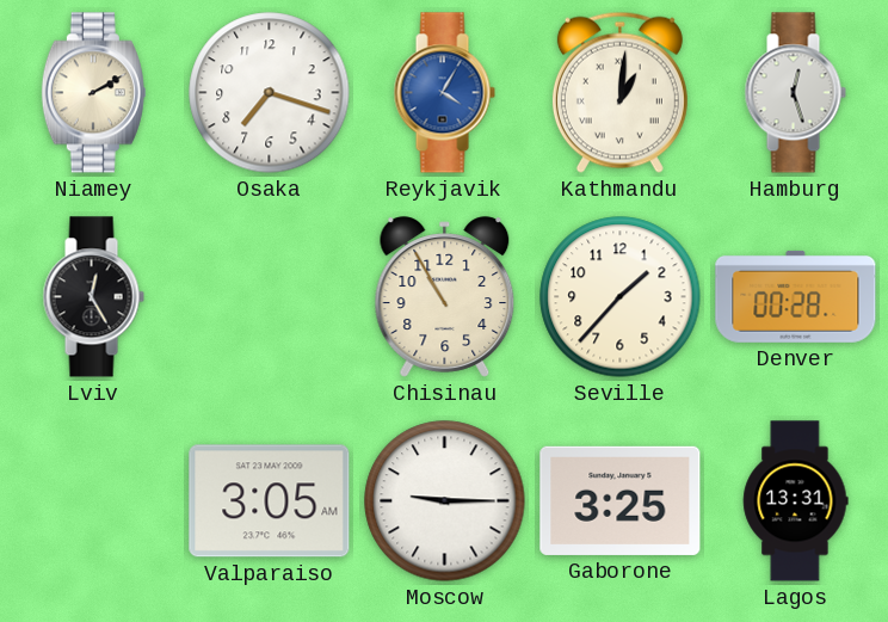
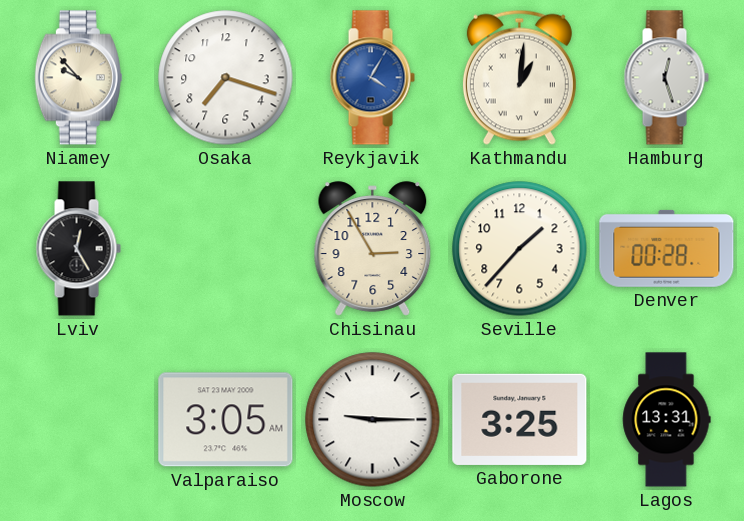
Niamey: 2:10 -> 9:53
Chisinau: 10:55 -> 2:55
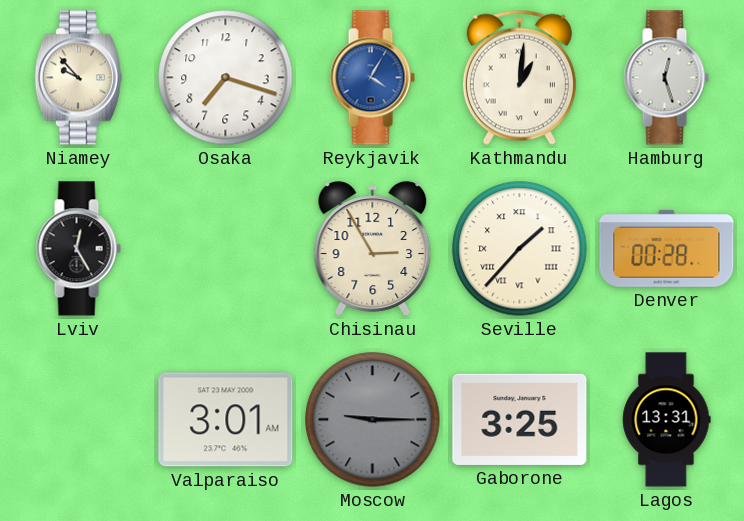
Seville numerals: Arabic -> Roman
Valparaiso: 3:05 -> 3:01
Moscow dial: white -> grey
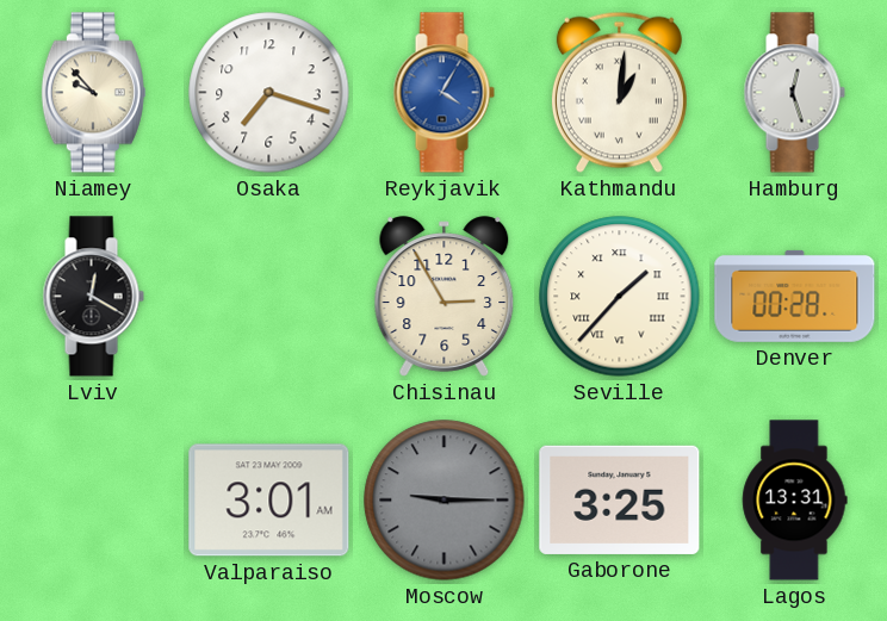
Lviv: 12:25 -> 12:20
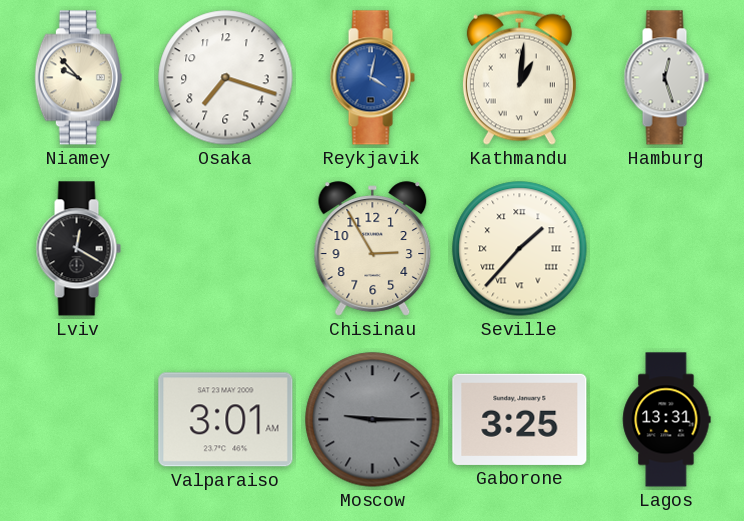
Reykjavik: 4:05 -> 4:02
Denver: 00:28 -> none
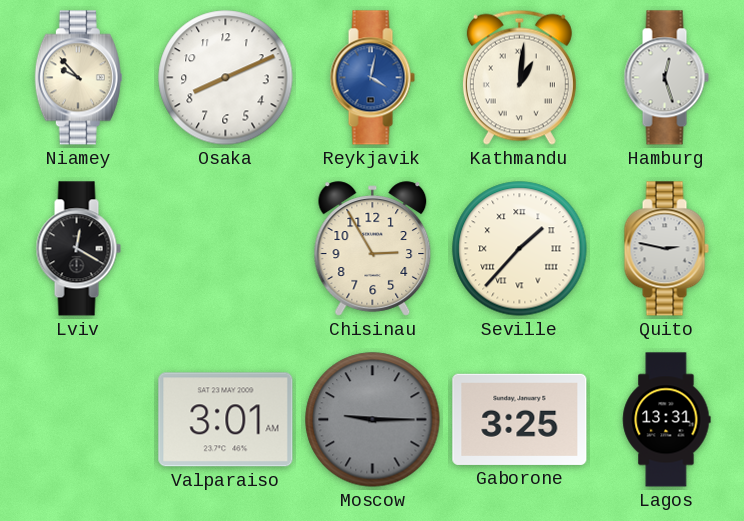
Osaka: 7:18 -> 8:11
Quito: none -> 2:47
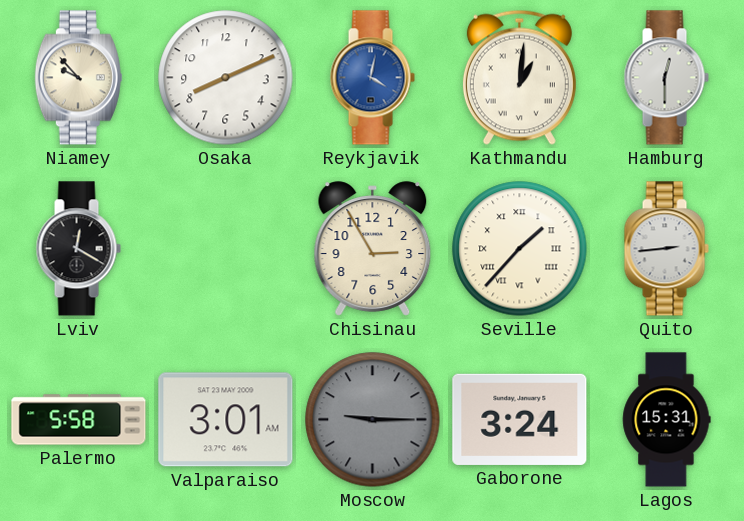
Hamburg: 12:27 -> 12:30
Quito: 2:47 -> 2:44
Palermo: none -> 5:58
Gaborone: 3:25 -> 3:24
Lagos: 13:31 -> 15:31
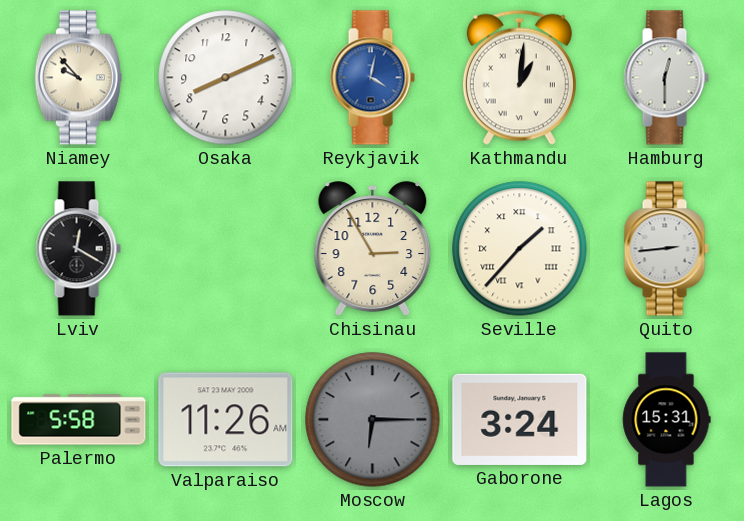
Valparaiso: 3:01 -> 11:26
Moscow: 9:15 -> 6:15
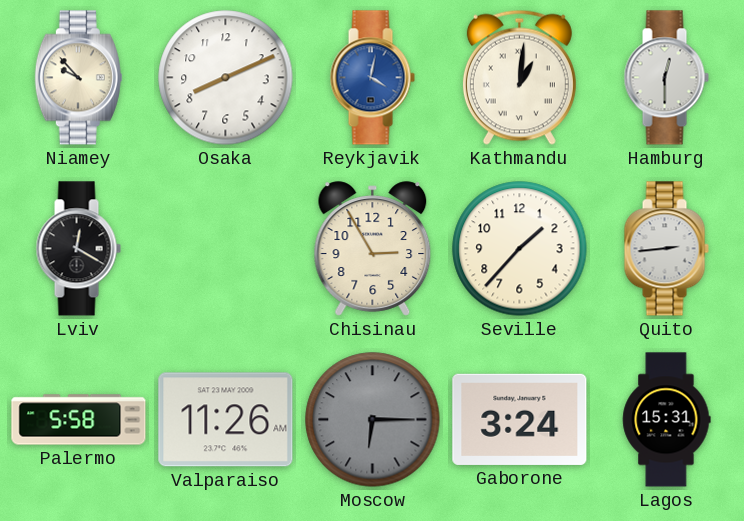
Seville numerals: Roman -> Arabic
